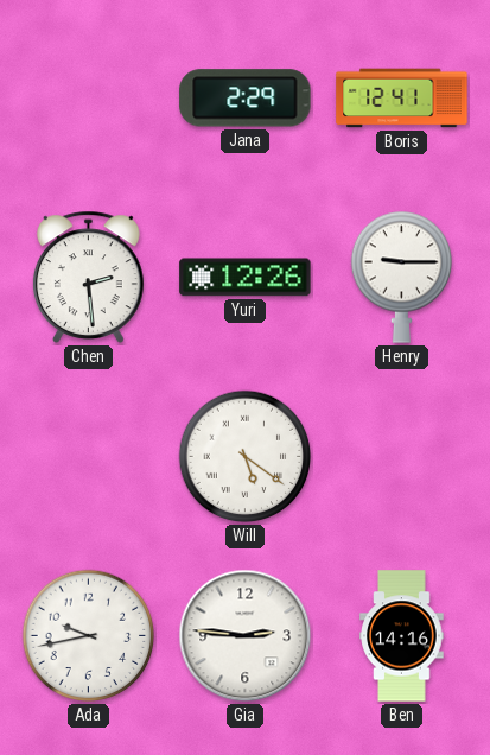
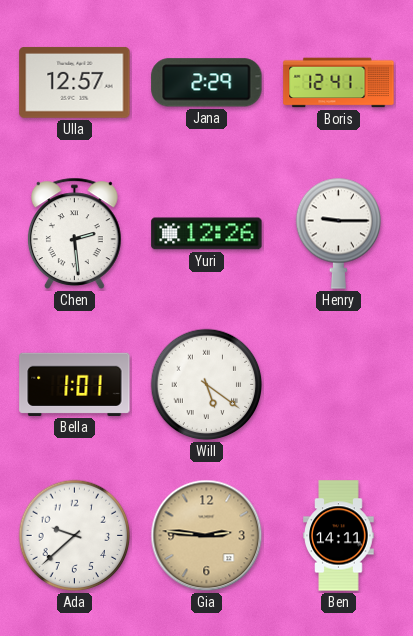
Ulla: none -> 12:57
Bella: none -> 1:01
Ada: 9:43 -> 9:38
Gia dial: white -> champagne
Ben: 14:16 -> 14:11
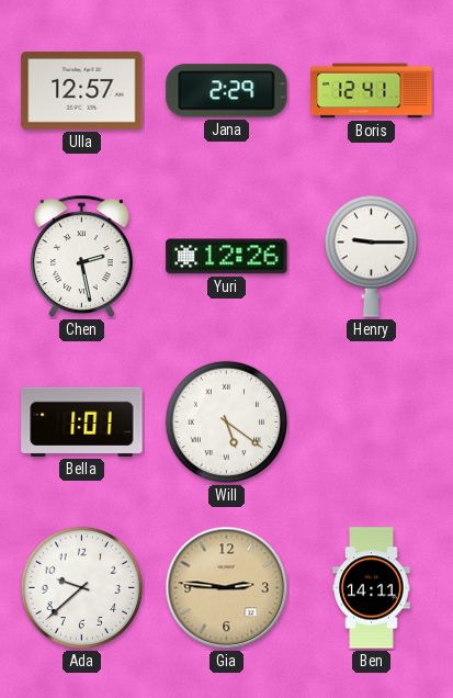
Chen: 2:29 -> 2:28
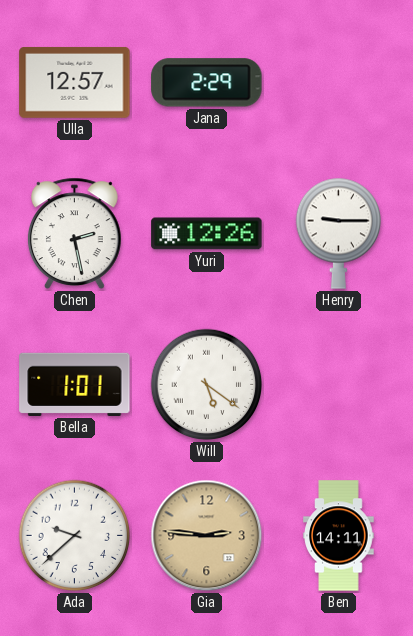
Boris: 12:41 -> none
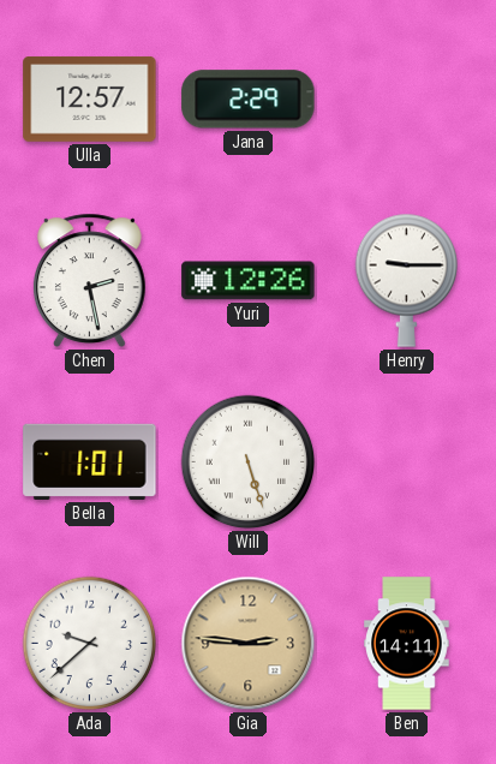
Will: 5:21 -> 5:27
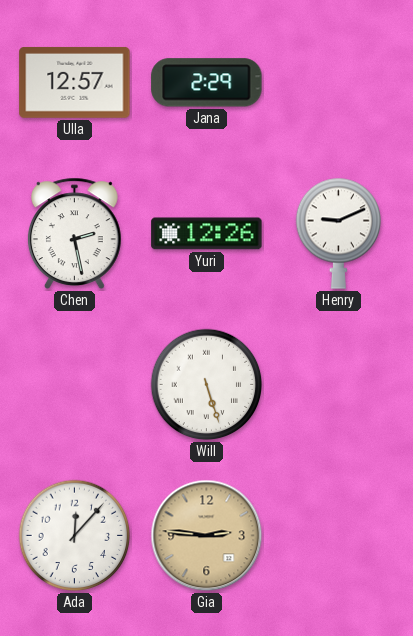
Henry: 9:15 -> 9:11
Bella: 1:01 -> none
Ada: 9:38 -> 12:07
Ben: 14:11 -> none
